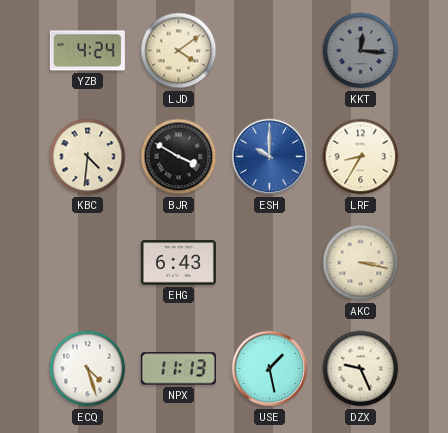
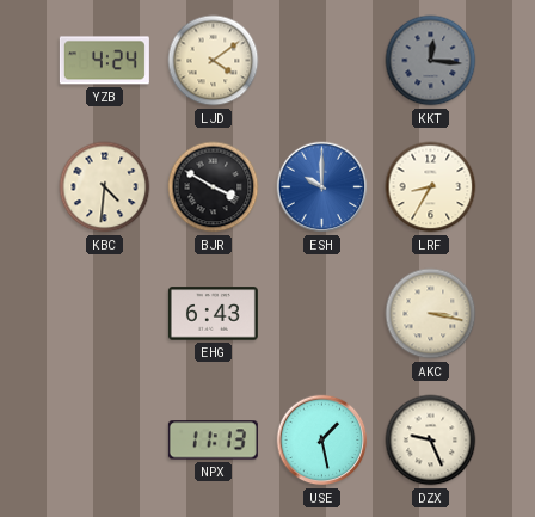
ECQ: 4:27 -> none
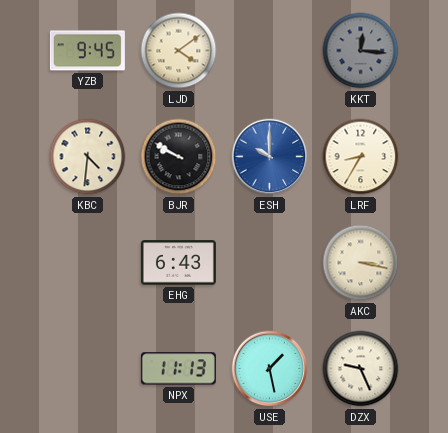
YZB: 4:24 -> 9:45
BJR: 3:50 -> 9:50
